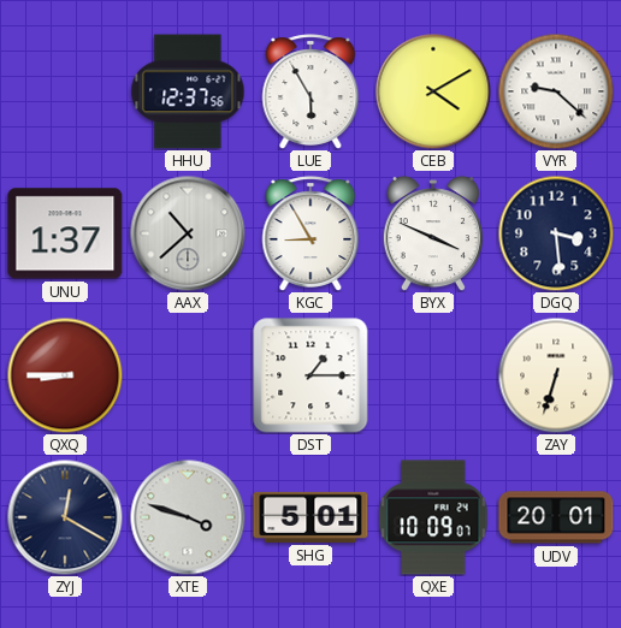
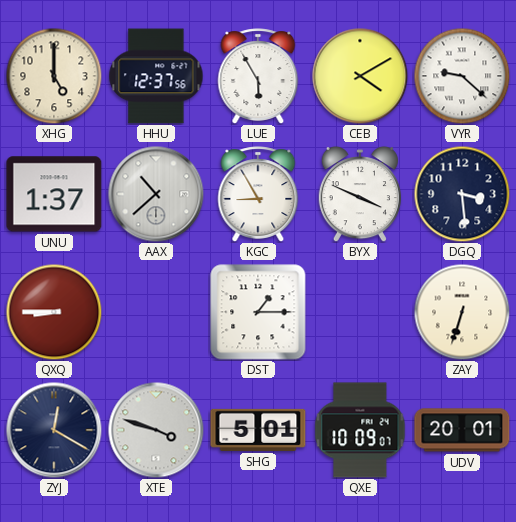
XHG: none -> 5:00
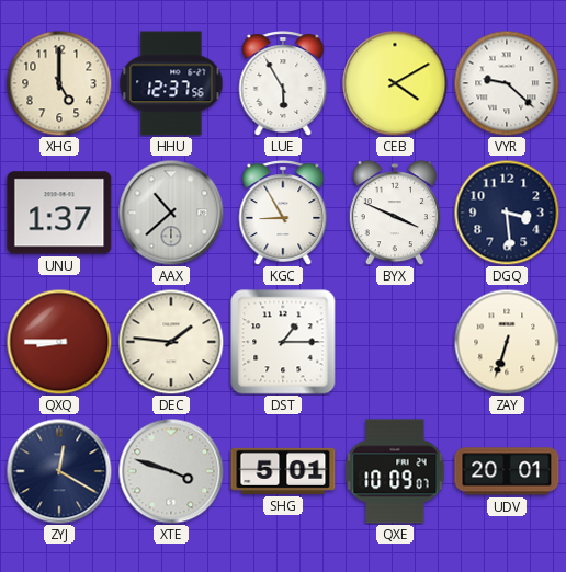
DEC: none -> 1:46
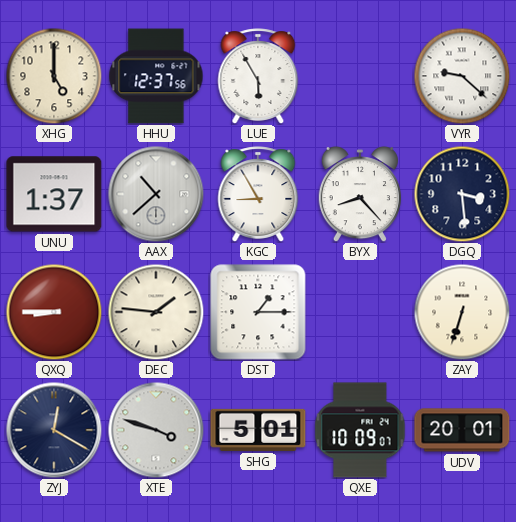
CEB: 4:10 -> none
BYX: 3:49 -> 8:23
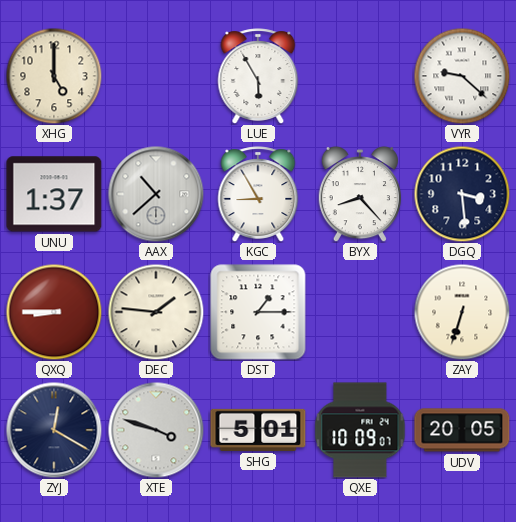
HHU: 12:37 -> none
UDV: 20:01 -> 20:05
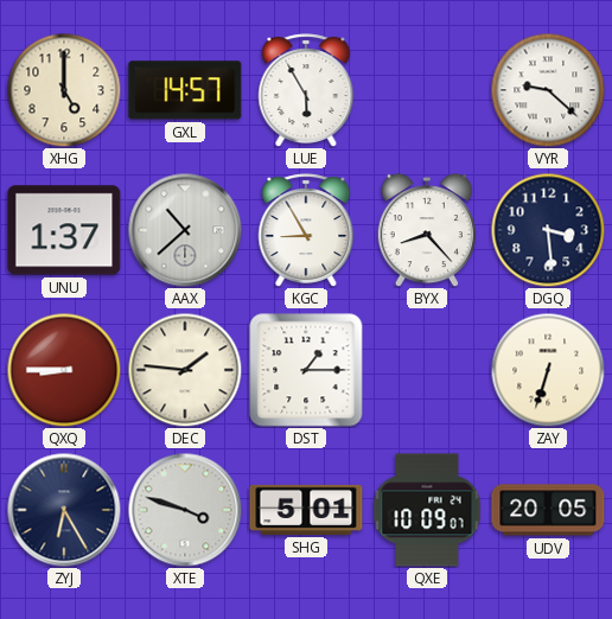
GXL: none -> 14:57
ZYJ: 12:20 -> 6:25
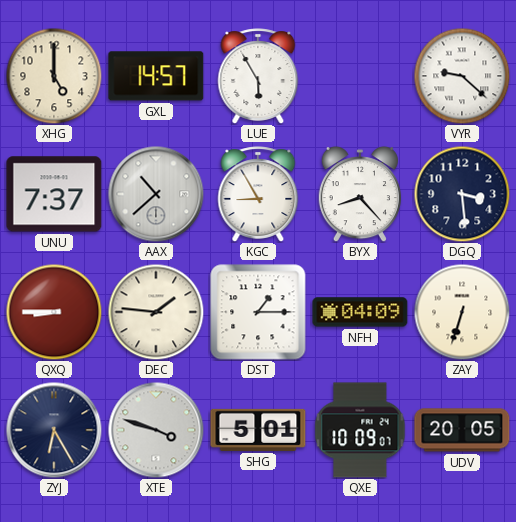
UNU: 1:37 -> 7:37
NFH: none -> 04:09
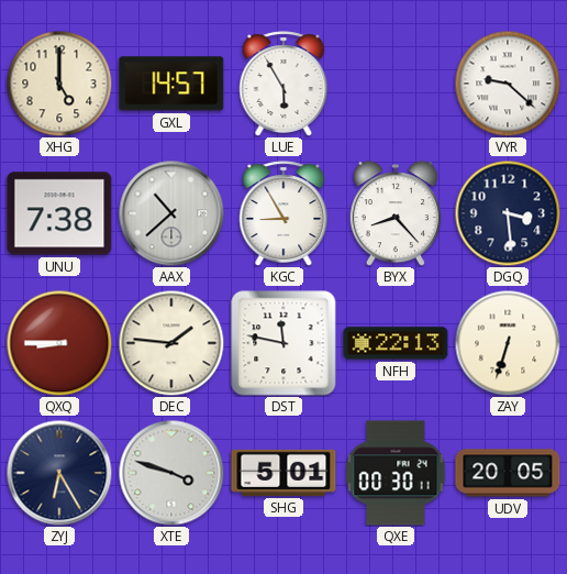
UNU: 7:37 -> 7:38
DST: 1:15 -> 11:47
NFH: 04:09 -> 22:13
QXE: 10:09 -> 00:30
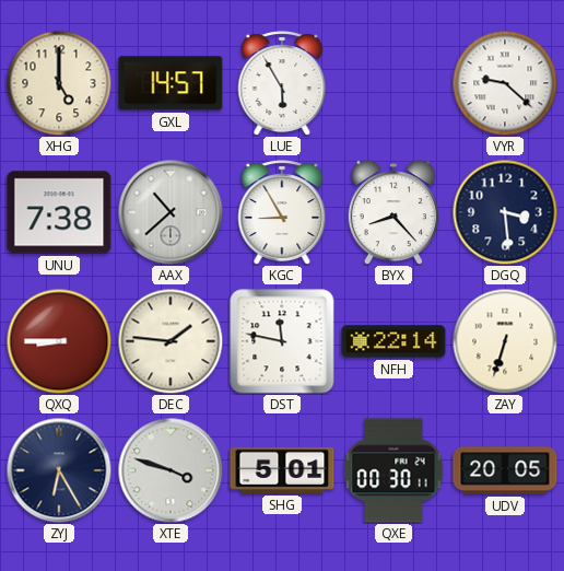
NFH: 22:13 -> 22:14
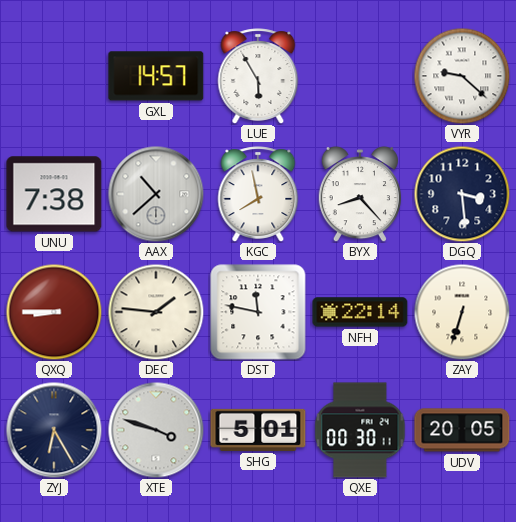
XHG: 5:00 -> none
KGC: 8:55 -> 7:58
